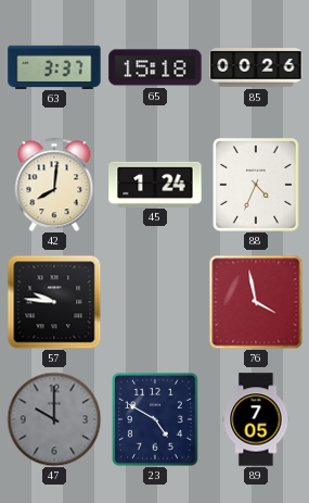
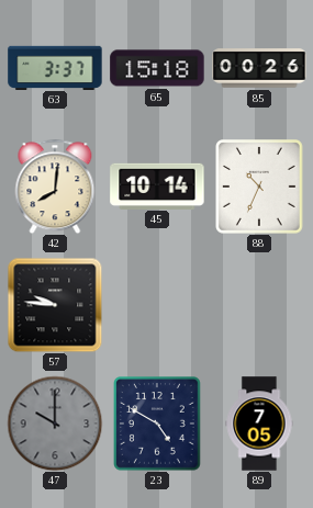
45: 1:24 -> 10:14
88: 4:34 -> 10:34
76: 3:58 -> none
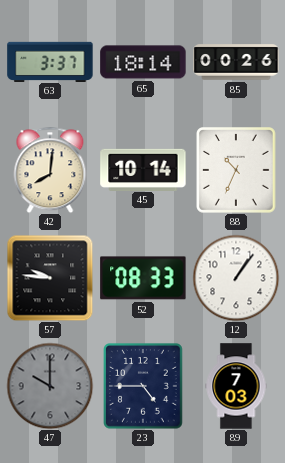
65: 15:18 -> 18:14
52: none -> 08:33
12: none -> 1:06
23: 4:50 -> 4:45
89: 7:05 -> 7:03
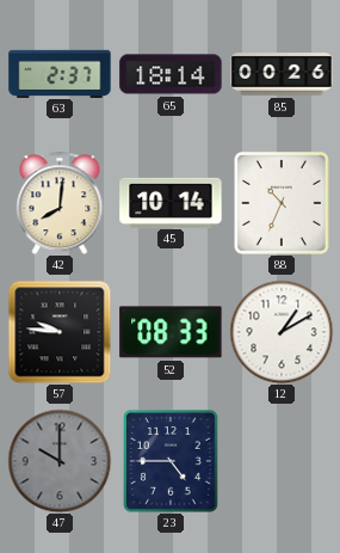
63: 3:37 -> 2:37
12: 1:06 -> 1:10
89: 7:03 -> none
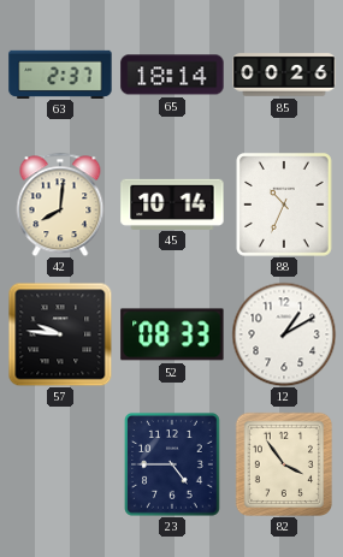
47: 10:00 -> none
82: none -> 3:54
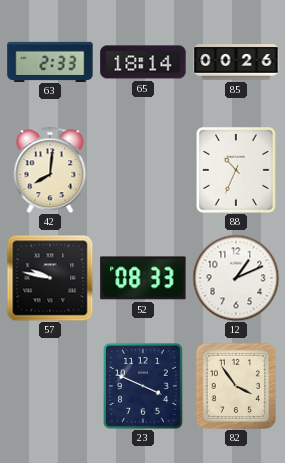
63: 2:37 -> 2:33
45: 10:14 -> none
57: 9:46 -> 9:47
12: 1:10 -> 1:11
23: 4:45 -> 3:49
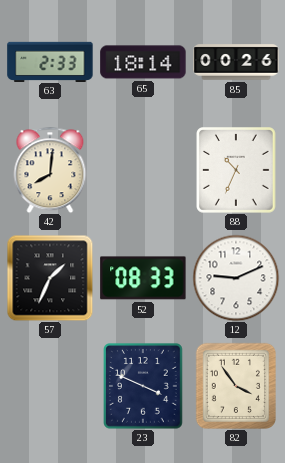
57: 9:47 -> 1:34
12: 1:11 -> 9:11
